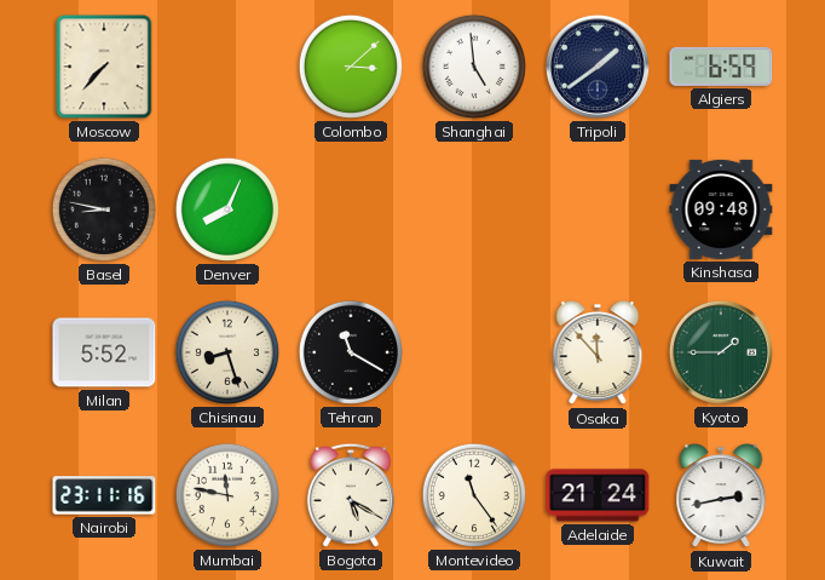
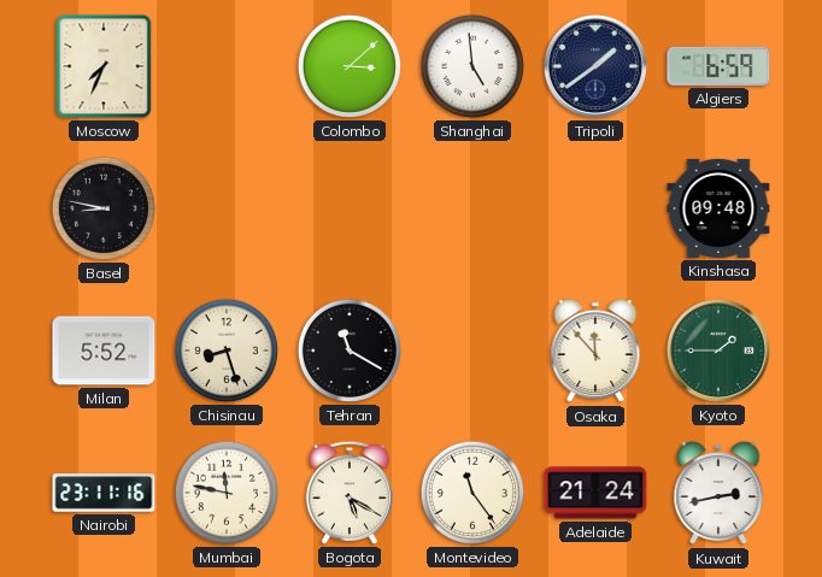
Moscow: 7:37 -> 7:34
Denver: 8:04 -> none
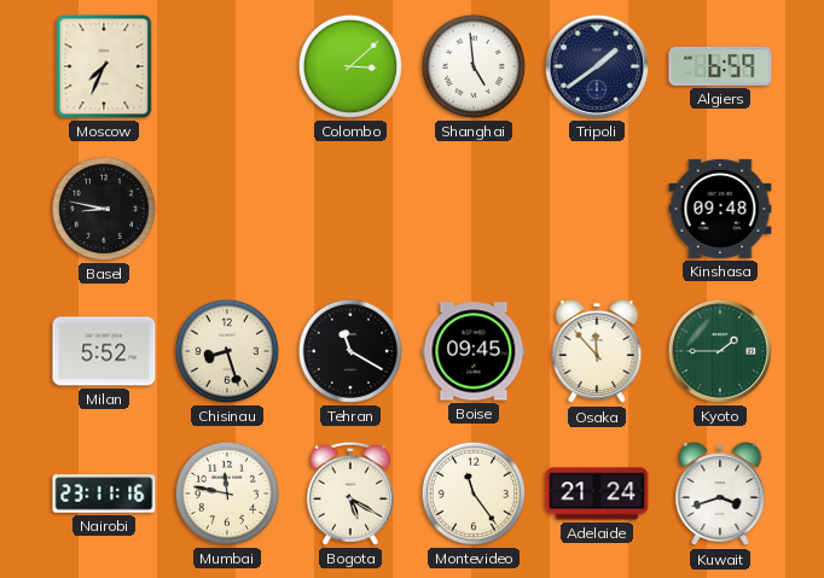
Boise: none -> 09:45
Kuwait: 2:43 -> 3:42
